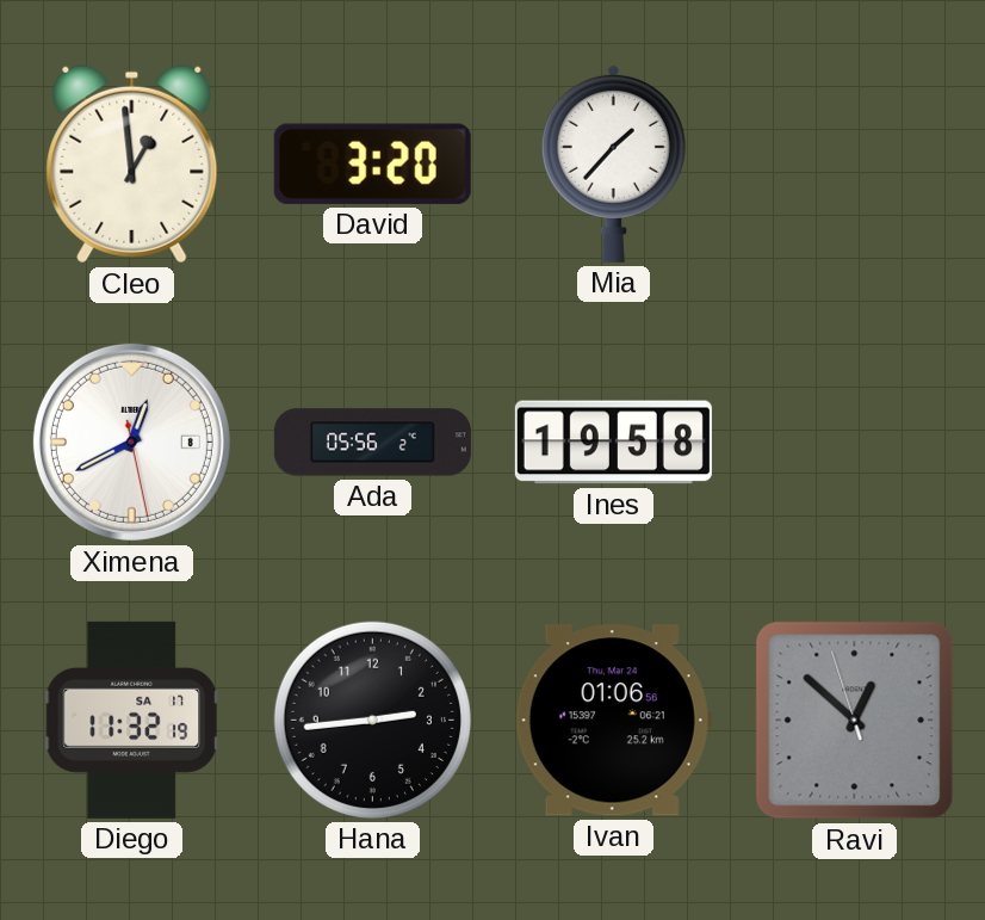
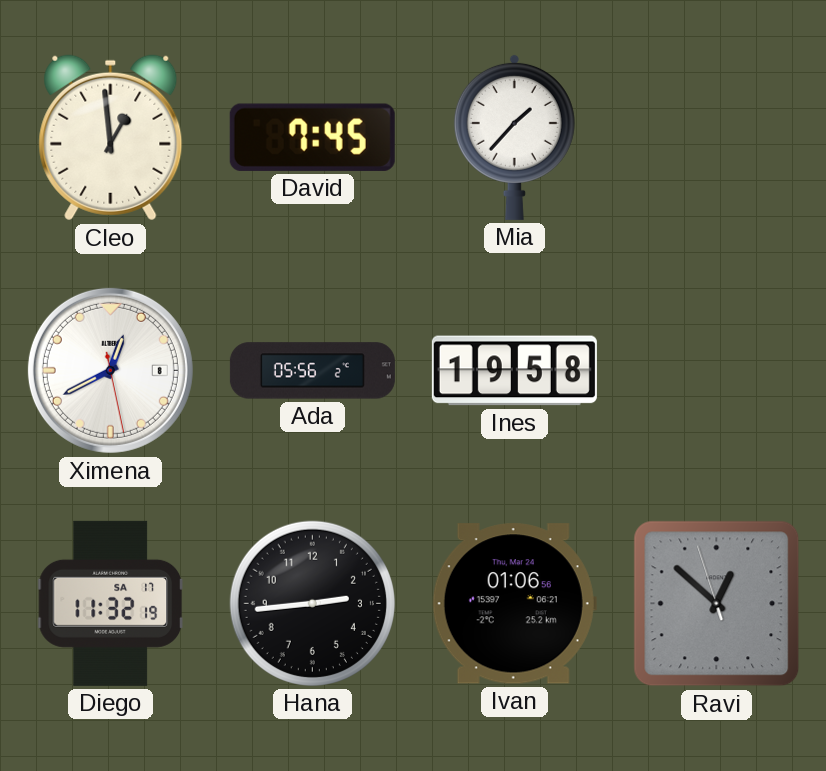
David: 3:20 -> 7:45
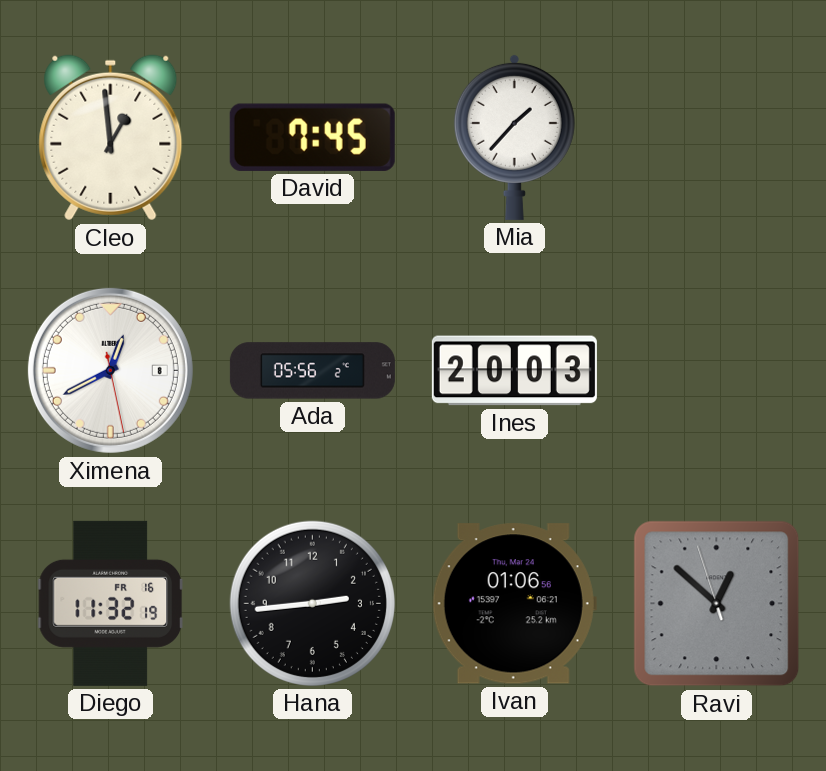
Ines: 19:58 -> 20:03
Diego date: SA 17 -> FR 16
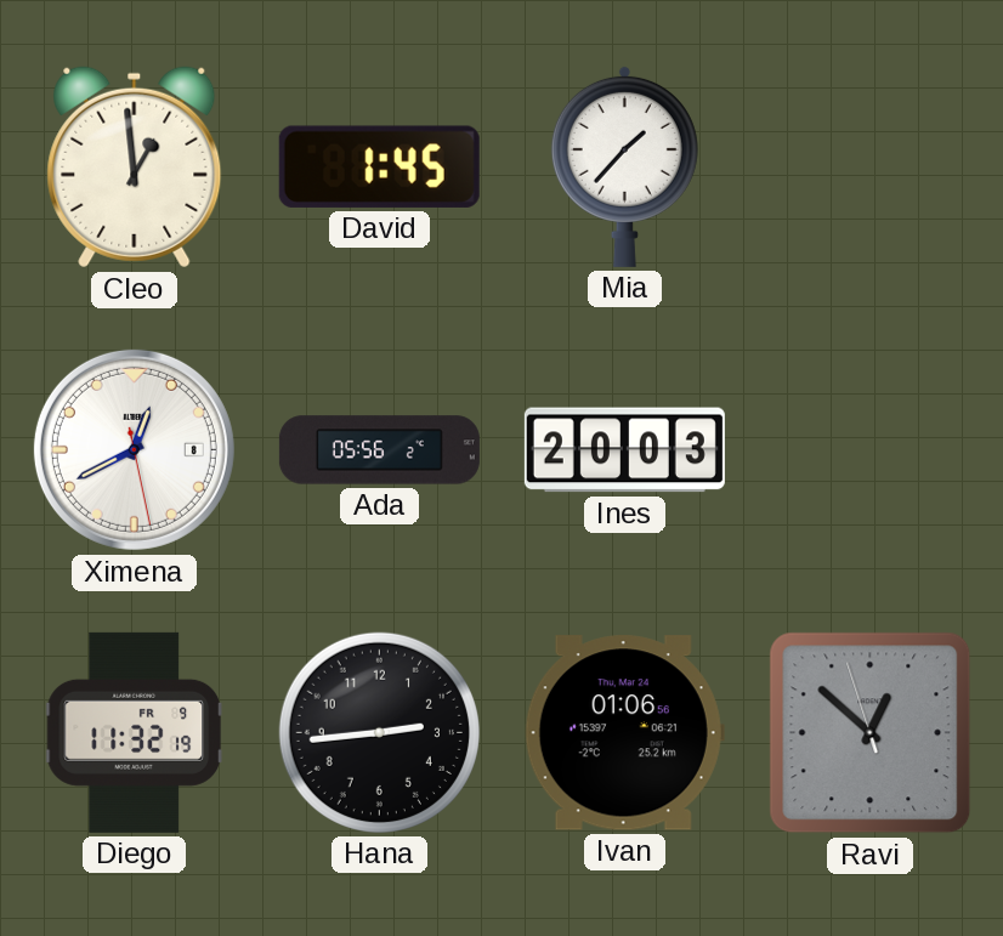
David: 7:45 -> 1:45
Diego date: FR 16 -> FR 9
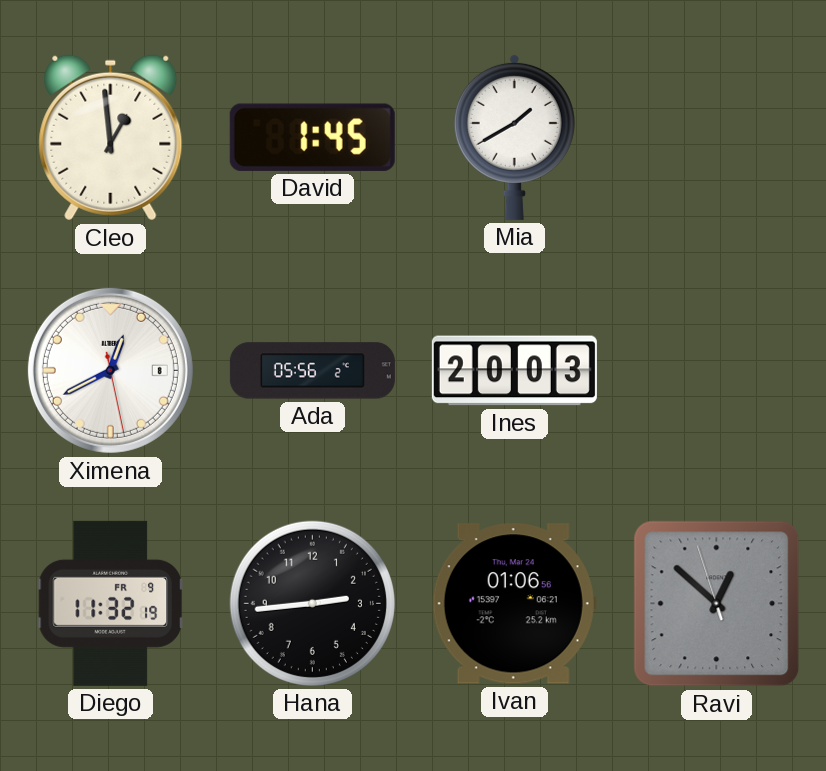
Mia: 1:37 -> 1:40
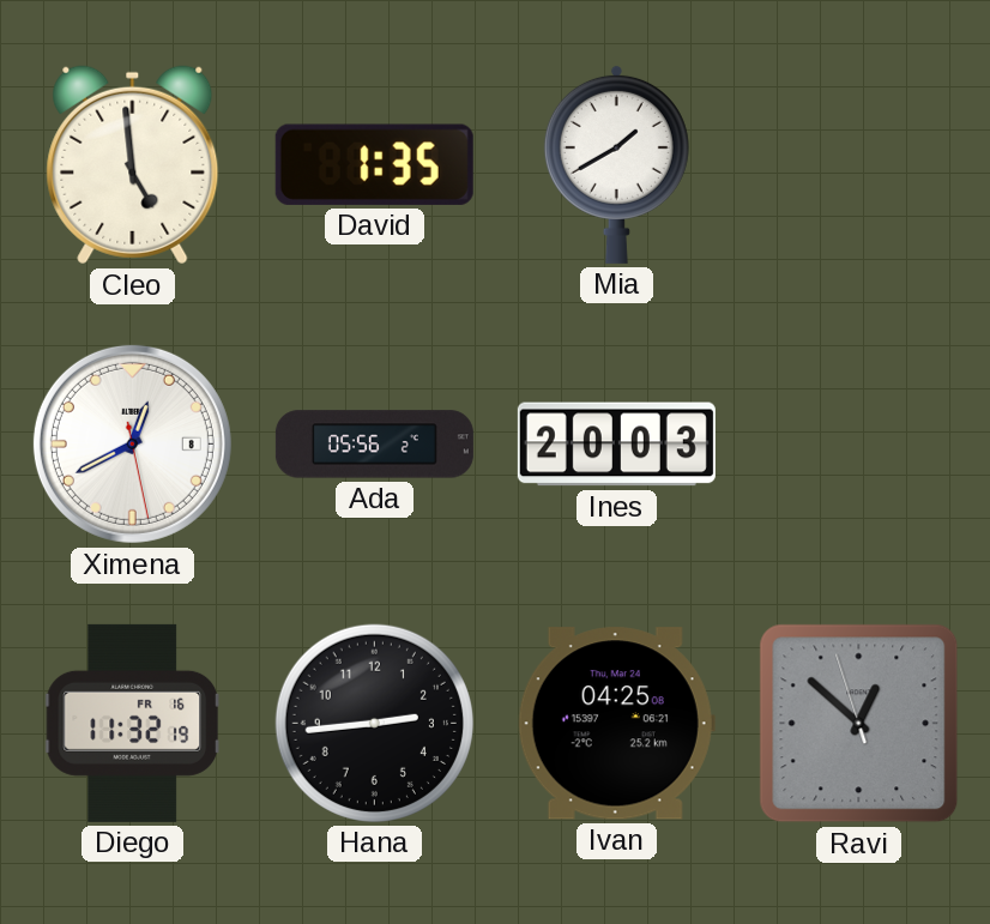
Cleo: 12:59 -> 4:59
David: 1:45 -> 1:35
Diego date: FR 9 -> FR 16
Ivan: 01:06 -> 04:25
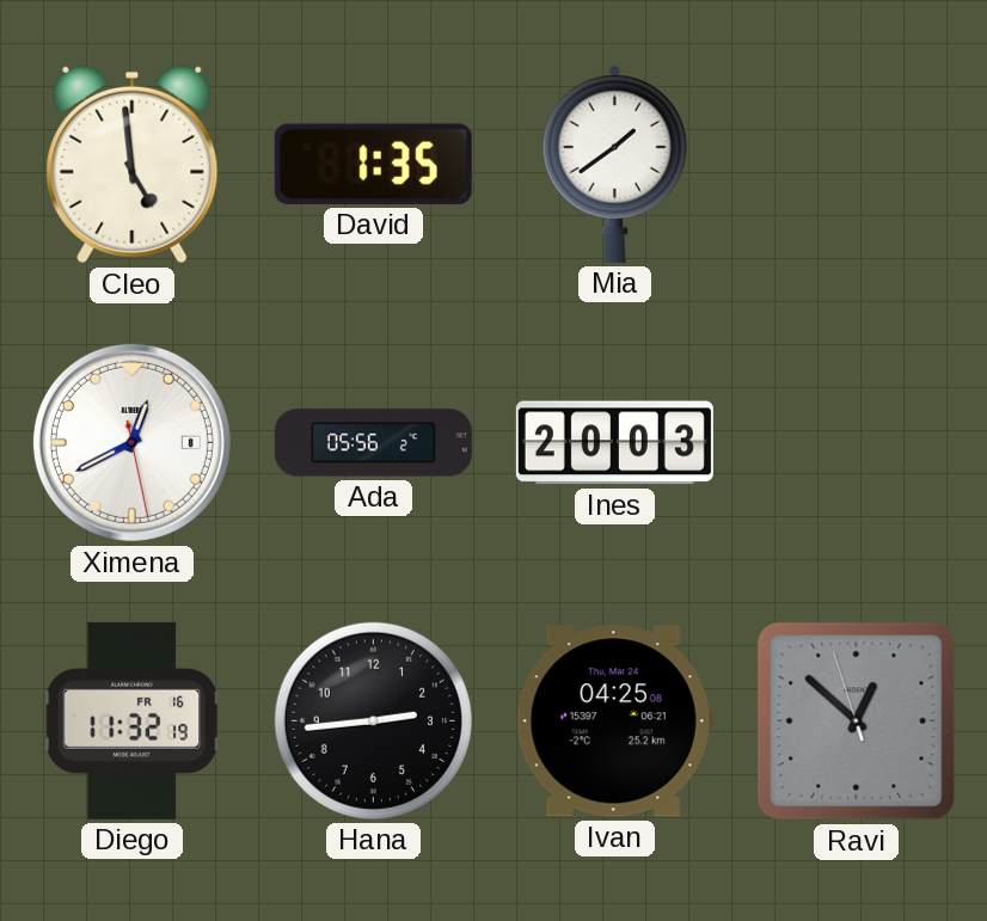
Mia: 1:40 -> 1:39
